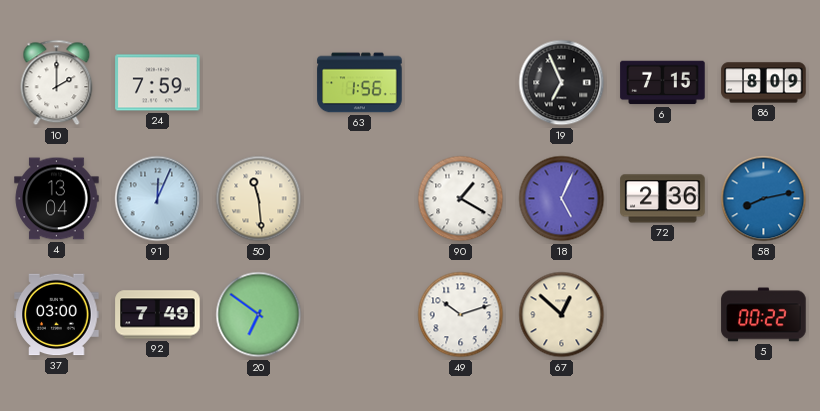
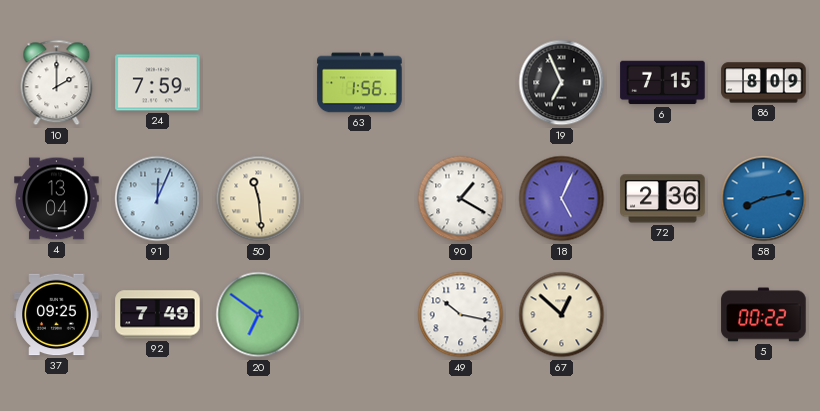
37: 03:00 -> 09:25
49: 10:12 -> 10:17
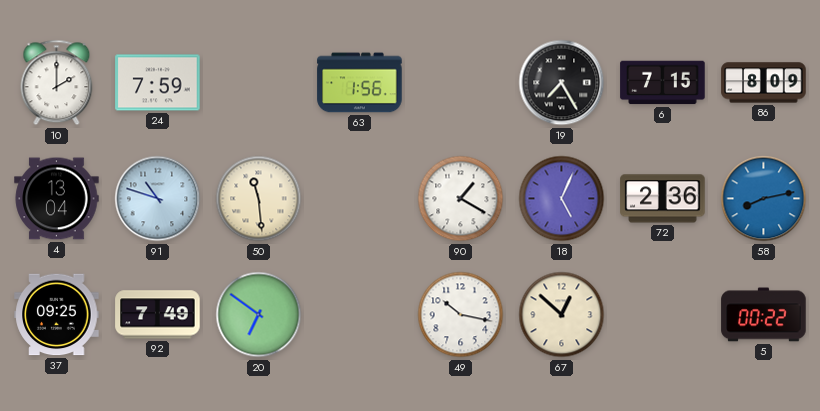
19: 6:56 -> 7:25
91: 12:04 -> 10:48
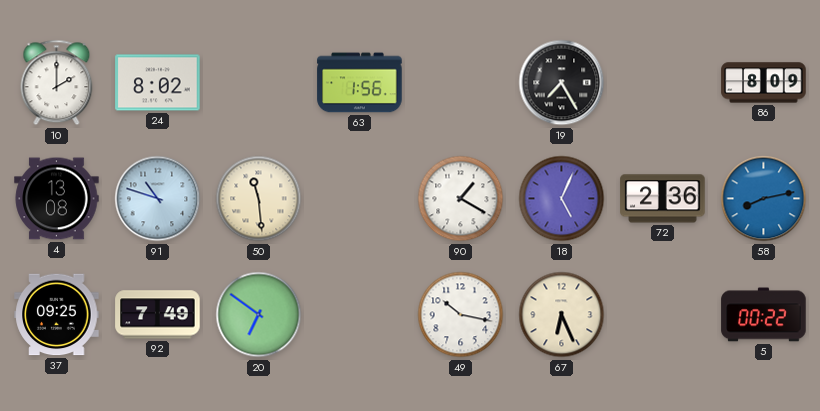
24: 7:59 -> 8:02
6: 7:15 -> none
4: 13:04 -> 13:08
67: 12:52 -> 6:26
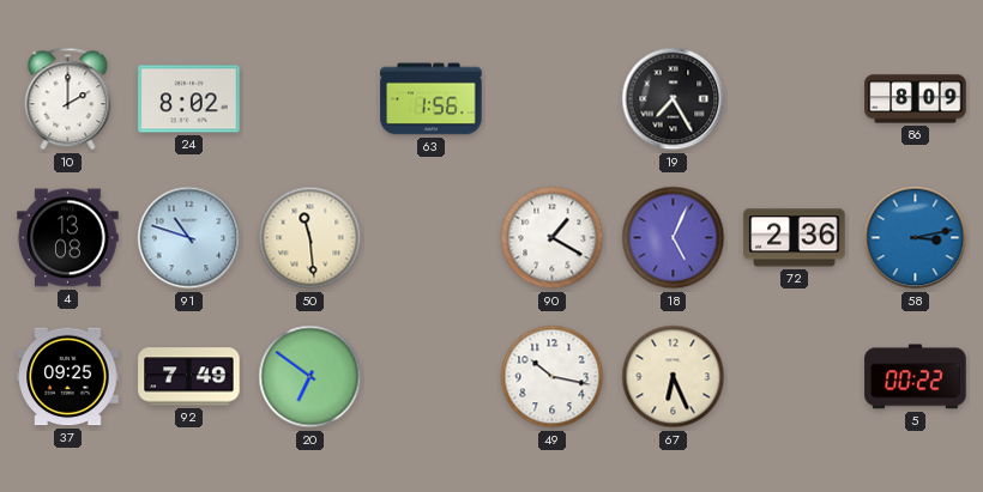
58: 8:13 -> 3:13
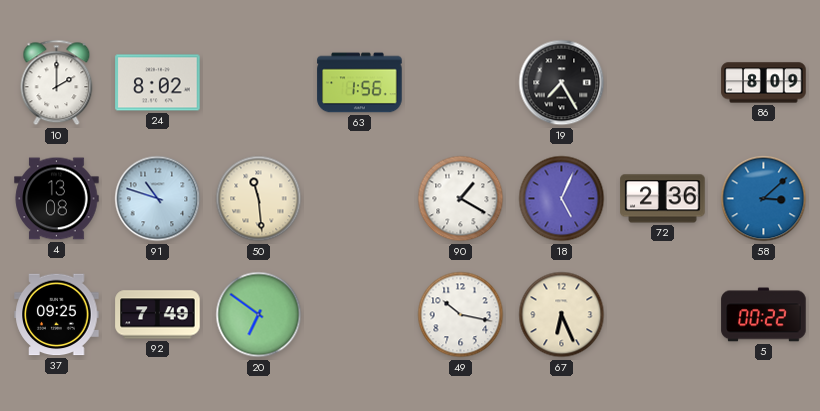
58: 3:13 -> 3:08
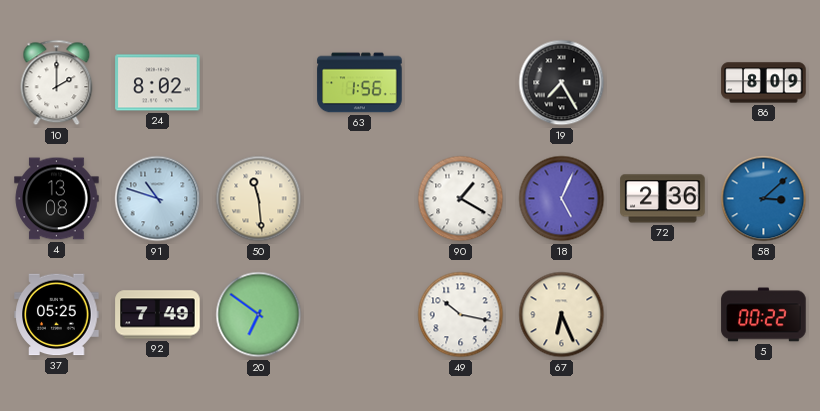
37: 09:25 -> 05:25
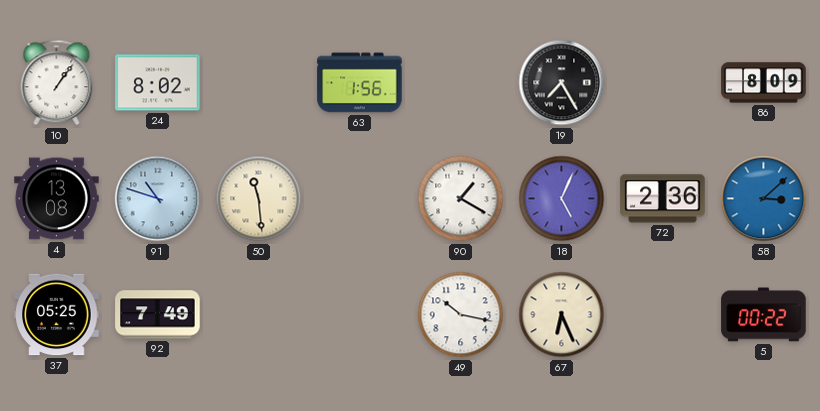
10: 2:00 -> 1:06
20: 6:51 -> none
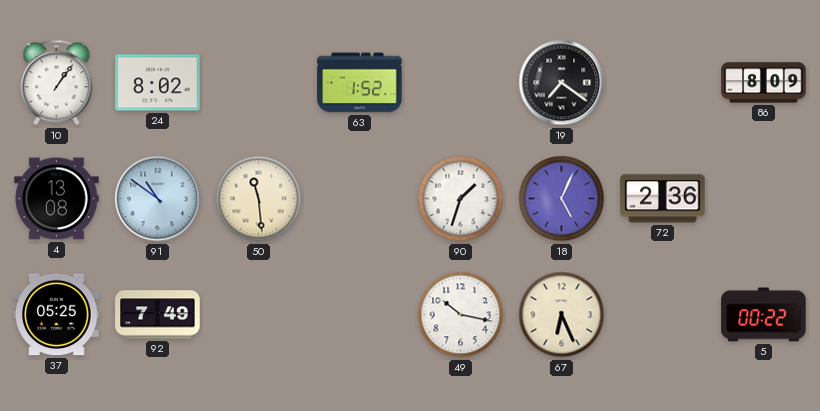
63: 1:56 -> 1:52
19: 7:25 -> 7:21
91: 10:48 -> 10:51
90: 1:20 -> 1:33
58: 3:08 -> none
